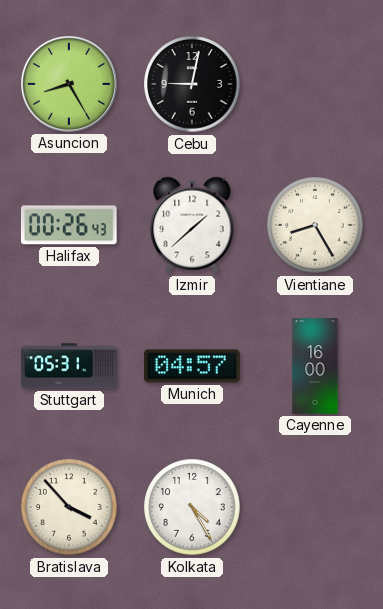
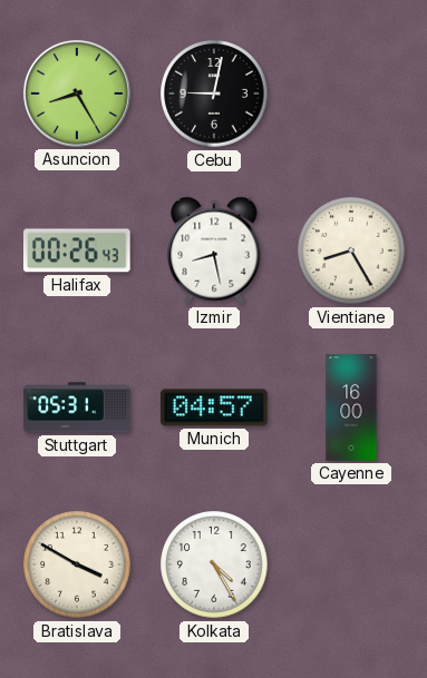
Izmir: 1:38 -> 8:28
Bratislava: 3:53 -> 3:50
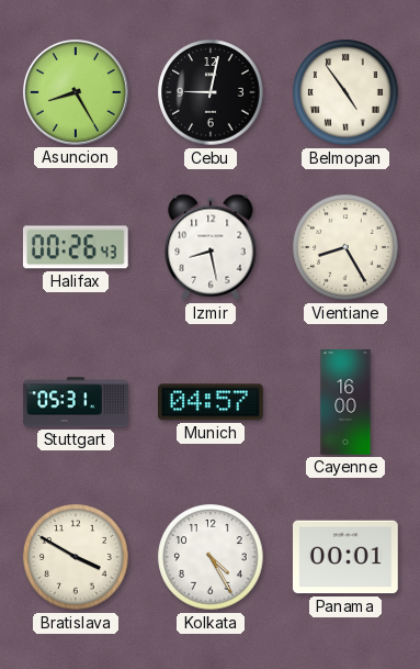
Belmopan: none -> 4:54
Panama: none -> 00:01
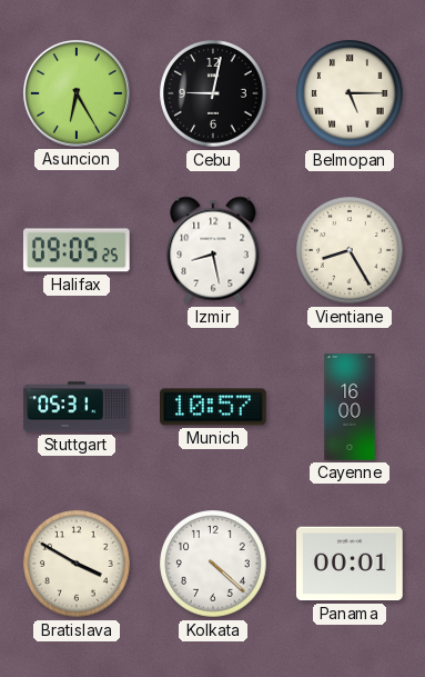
Asuncion: 8:25 -> 6:25
Belmopan: 4:54 -> 5:15
Halifax: 00:26 -> 09:05
Munich: 04:57 -> 10:57
Kolkata: 4:25 -> 4:22
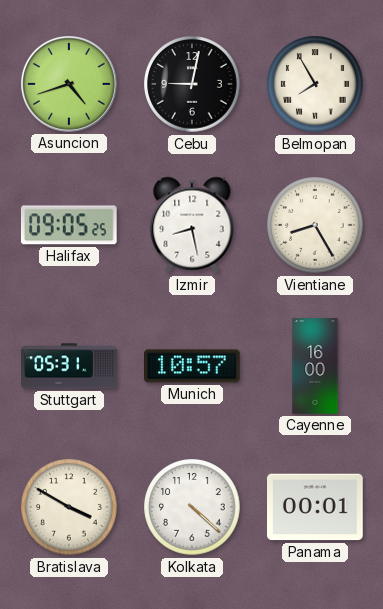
Asuncion: 6:25 -> 4:42
Belmopan: 5:15 -> 7:55
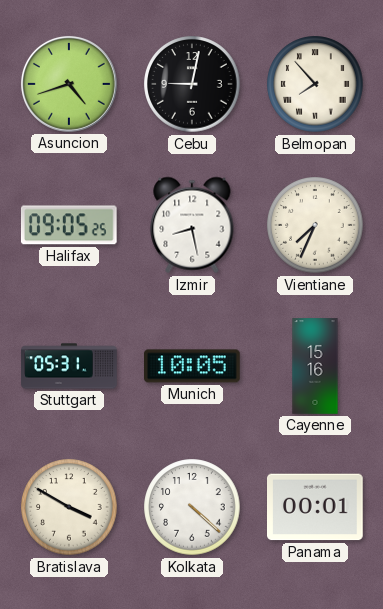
Belmopan: 7:55 -> 7:53
Vientiane: 8:25 -> 7:34
Munich: 10:57 -> 10:05
Cayenne: 16:00 -> 15:16
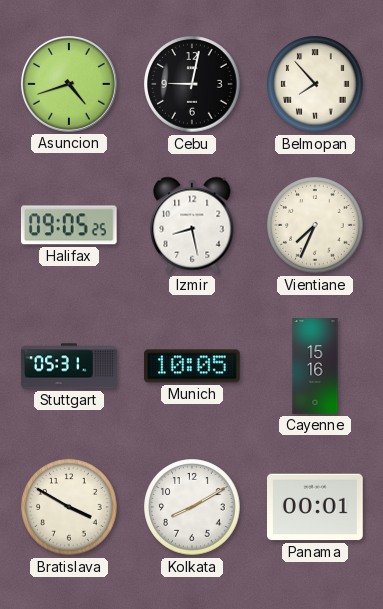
Kolkata: 4:22 -> 8:10
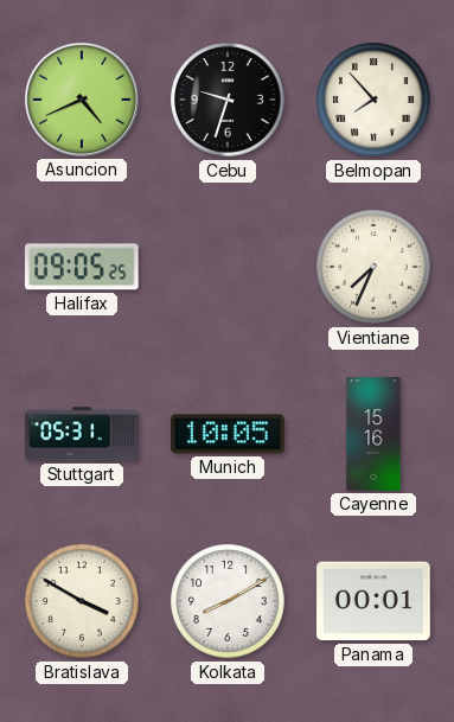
Asuncion: 4:42 -> 4:41
Cebu: 9:02 -> 9:33
Izmir: 8:28 -> none
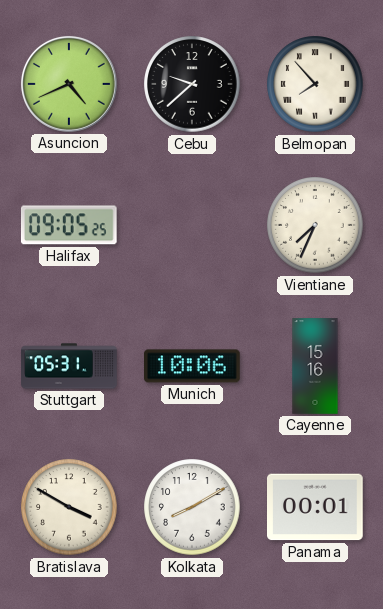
Cebu: 9:33 -> 9:38
Munich: 10:05 -> 10:06
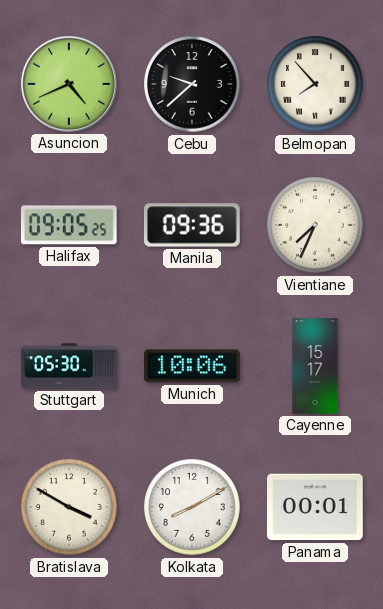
Manila: none -> 09:36
Stuttgart: 05:31 -> 05:30
Cayenne: 15:16 -> 15:17
